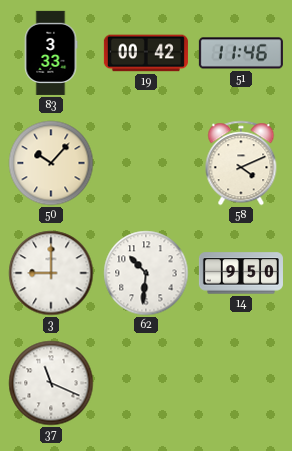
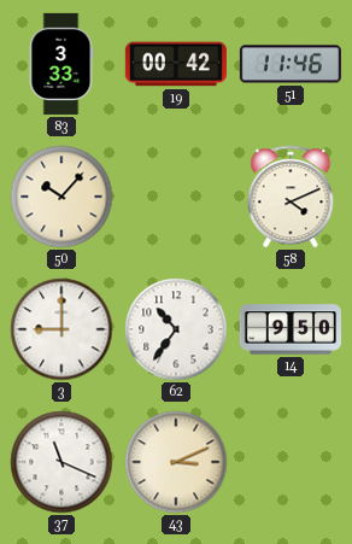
62: 10:31 -> 10:36
43: none -> 3:11
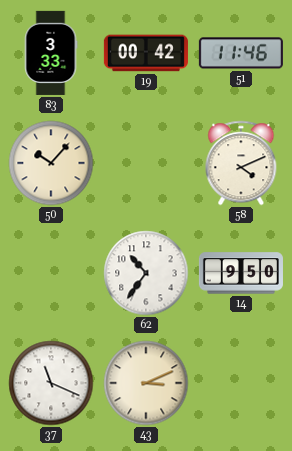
3: 9:00 -> none
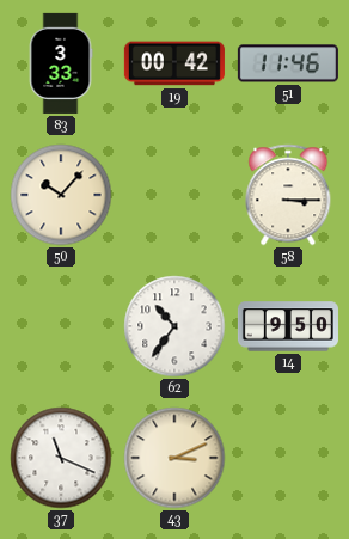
58: 4:11 -> 3:15
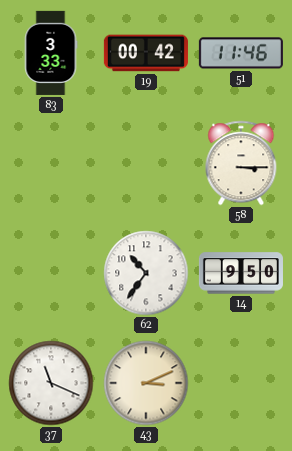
50: 10:07 -> none
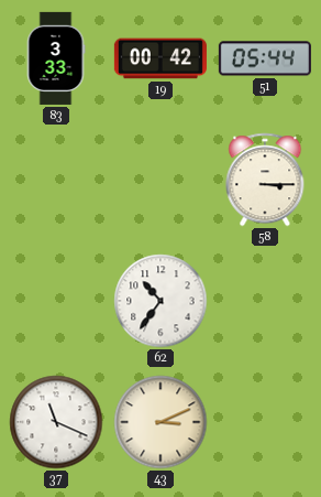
51: 11:46 -> 05:44
14: 9:50 -> none
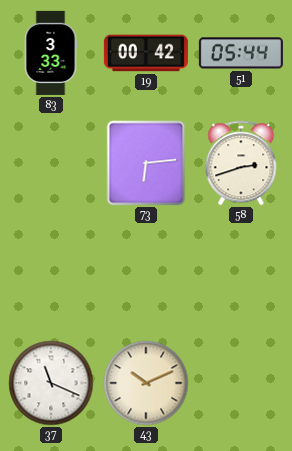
73: none -> 6:14
58: 3:15 -> 2:42
62: 10:36 -> none
43: 3:11 -> 10:11
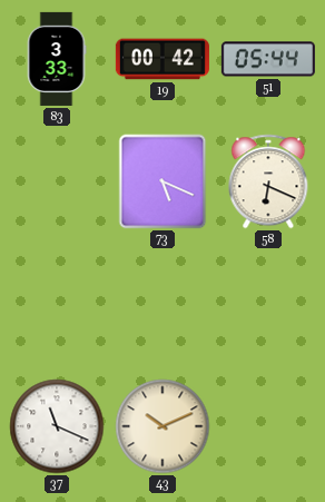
73: 6:14 -> 5:19
58: 2:42 -> 6:19
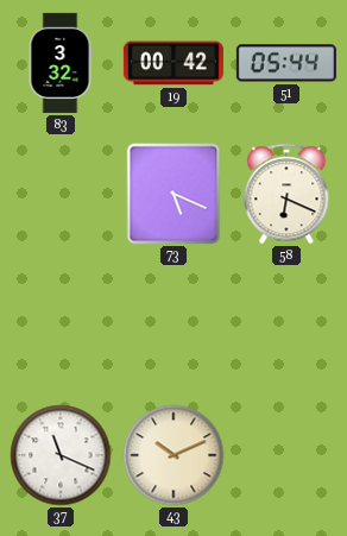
83: 3:33 -> 3:32
